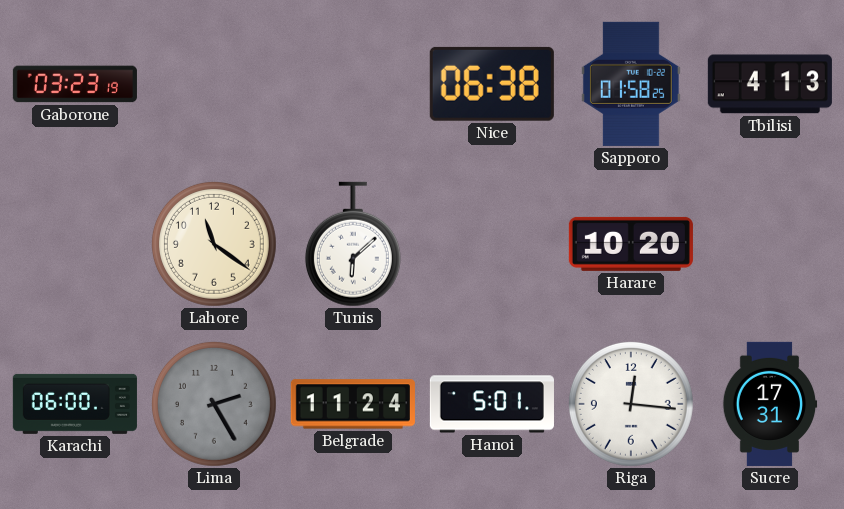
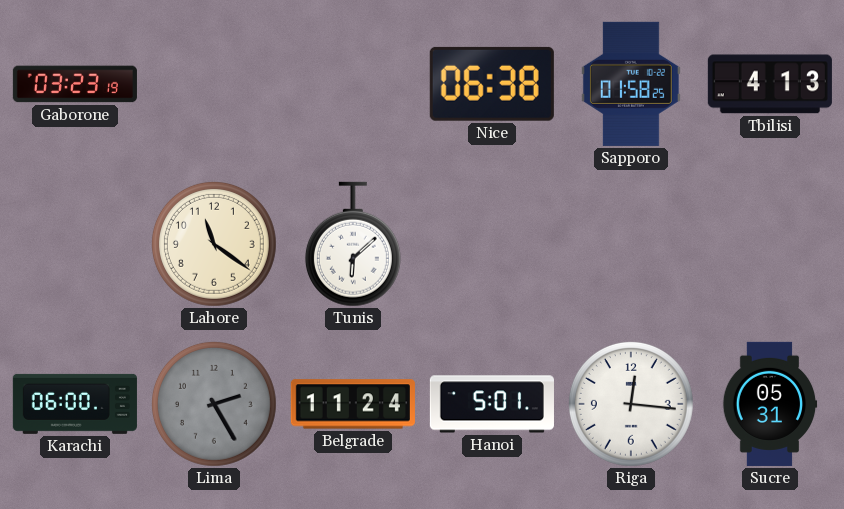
Harare: 10:20 -> none
Sucre: 17:31 -> 05:31
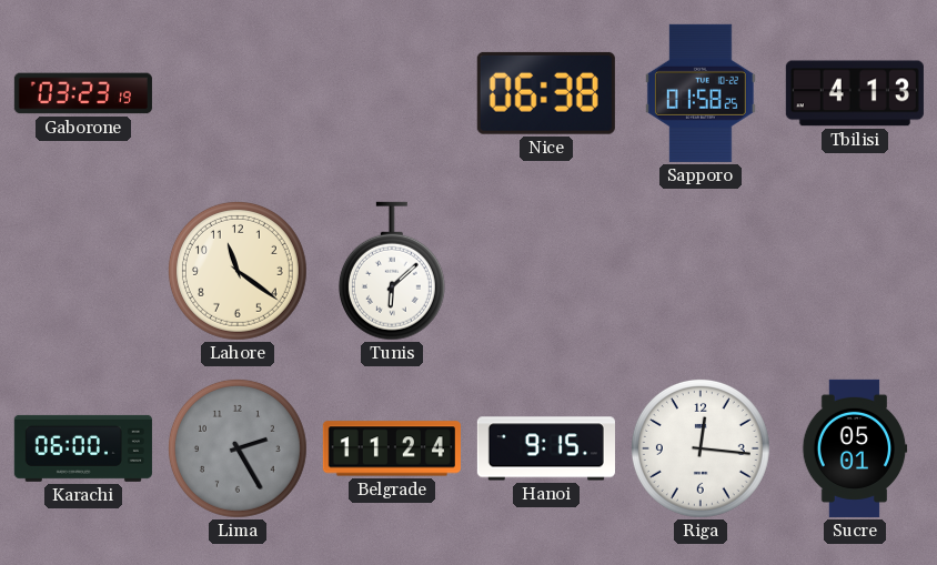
Hanoi: 5:01 -> 9:15
Sucre: 05:31 -> 05:01
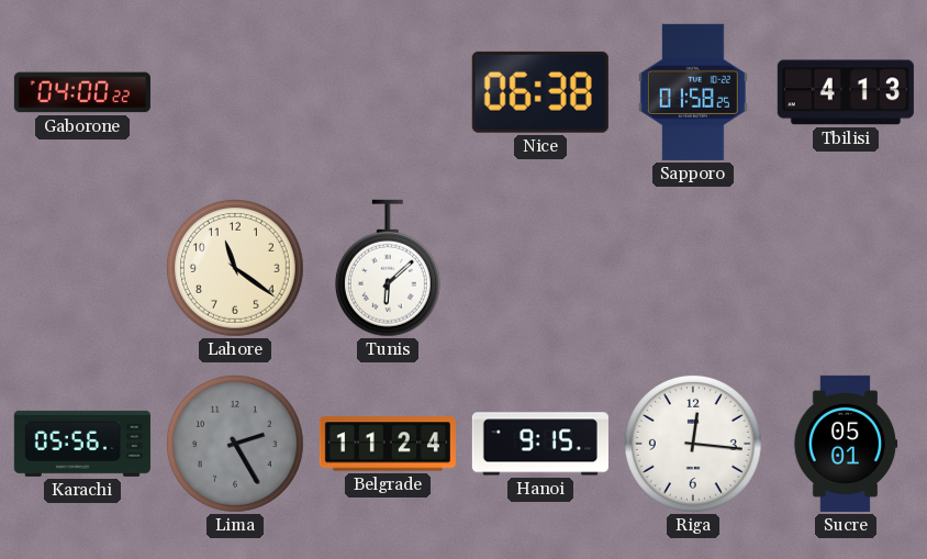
Gaborone: 03:23 -> 04:00
Karachi: 06:00 -> 05:56
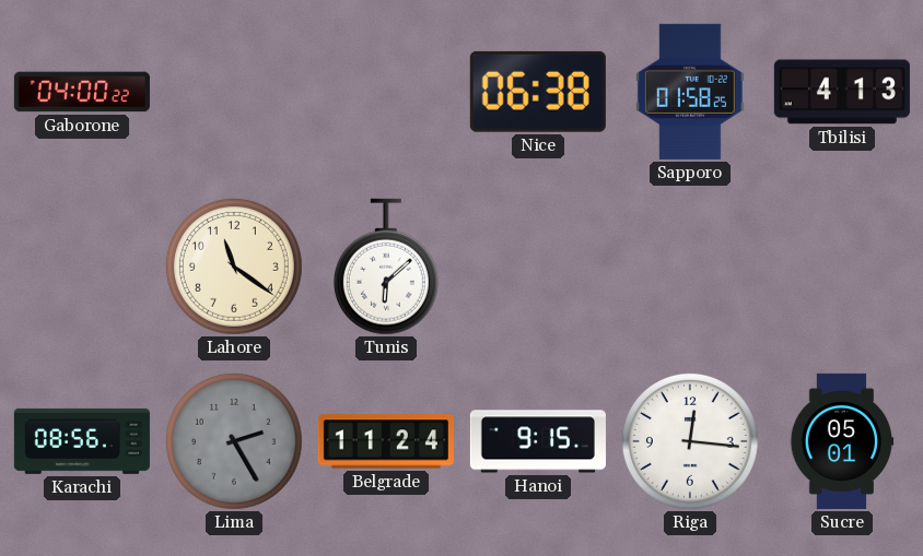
Karachi: 05:56 -> 08:56
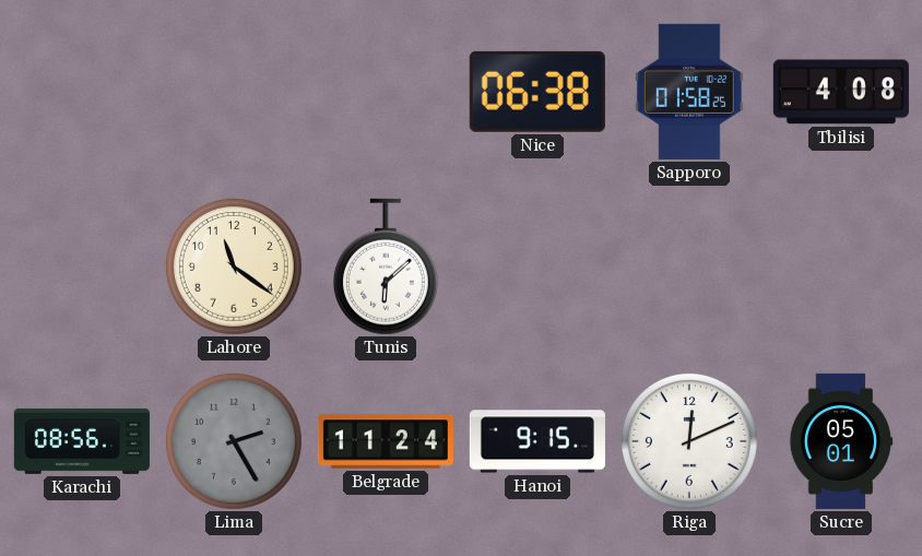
Gaborone: 04:00 -> none
Tbilisi: 4:13 -> 4:08
Riga: 12:16 -> 12:11
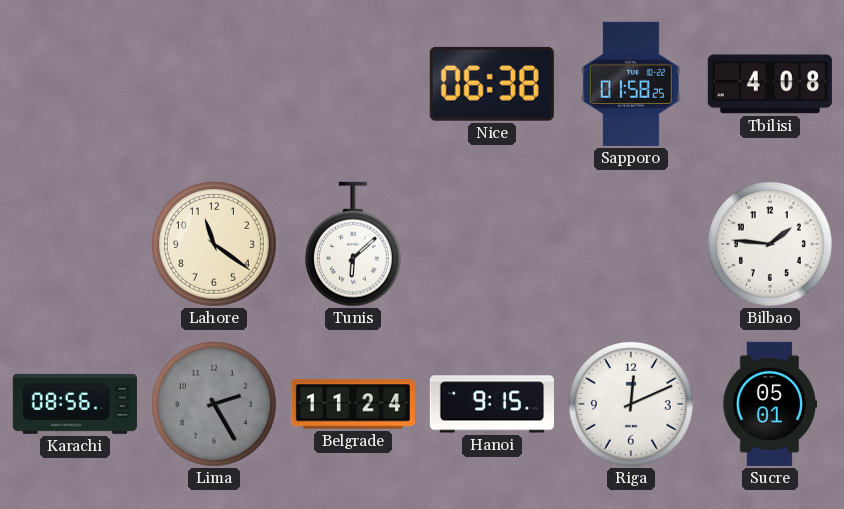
Bilbao: none -> 1:46
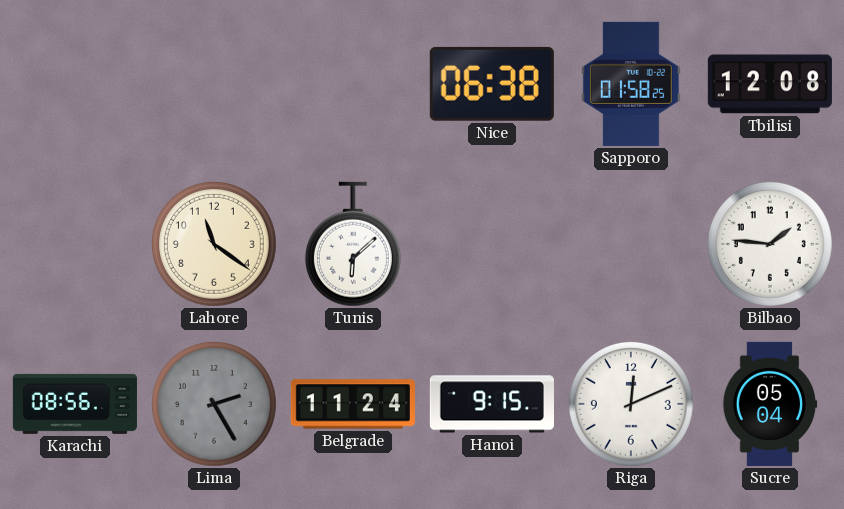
Tbilisi: 4:08 -> 12:08
Sucre: 05:01 -> 05:04
